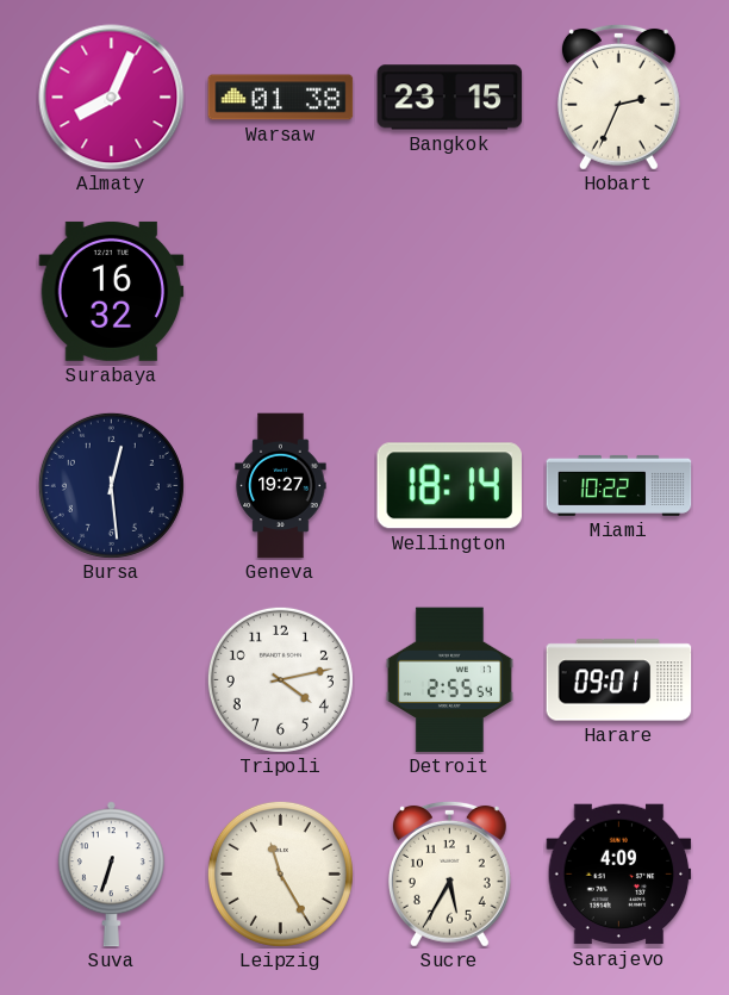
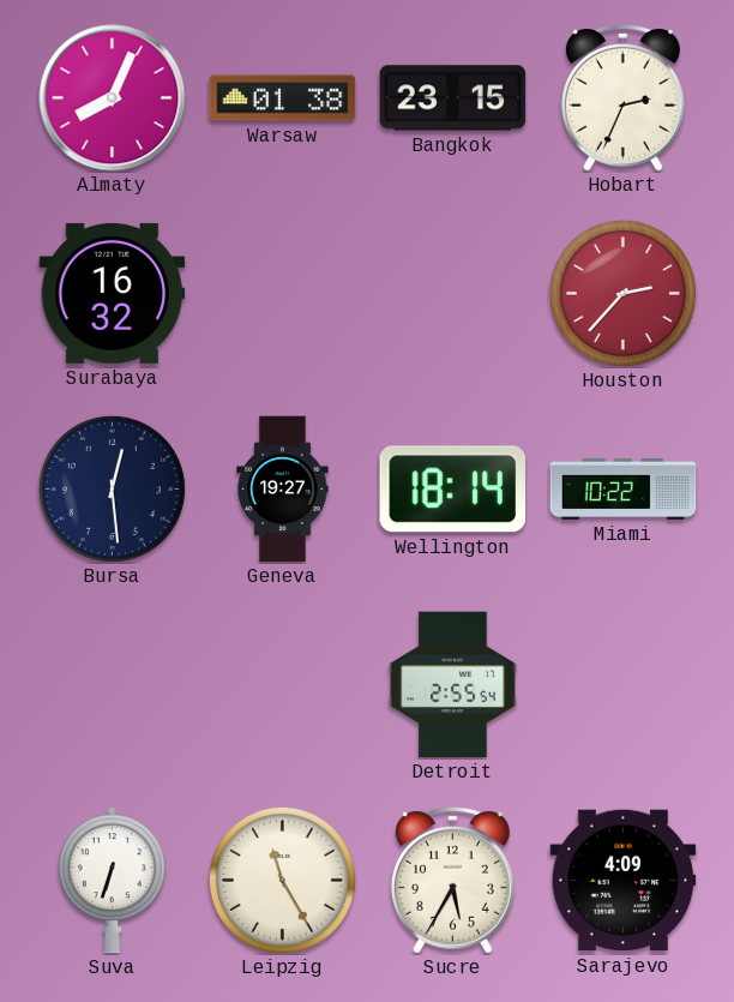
Houston: none -> 2:37
Tripoli: 4:13 -> none
Harare: 09:01 -> none
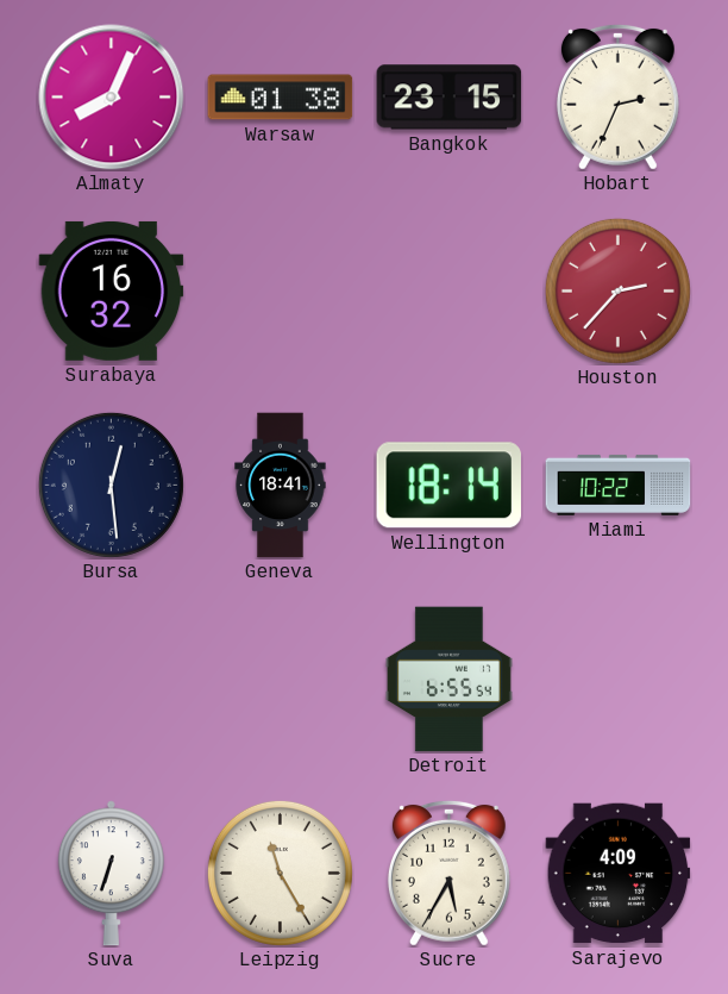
Geneva: 19:27 -> 18:41
Detroit: 2:55 -> 6:55
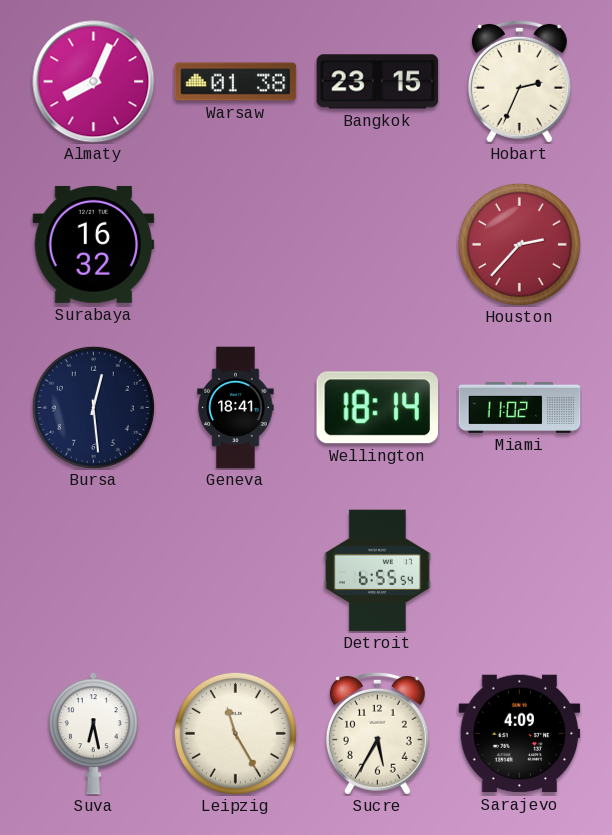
Miami: 10:22 -> 11:02
Suva: 6:33 -> 6:28
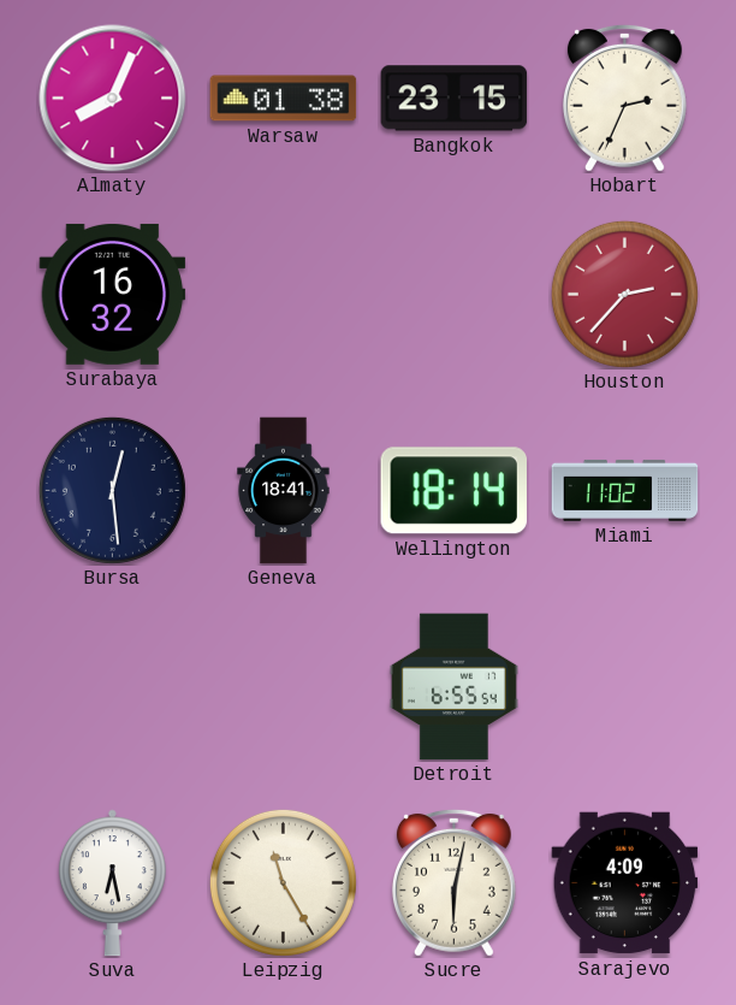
Sucre: 5:35 -> 6:02
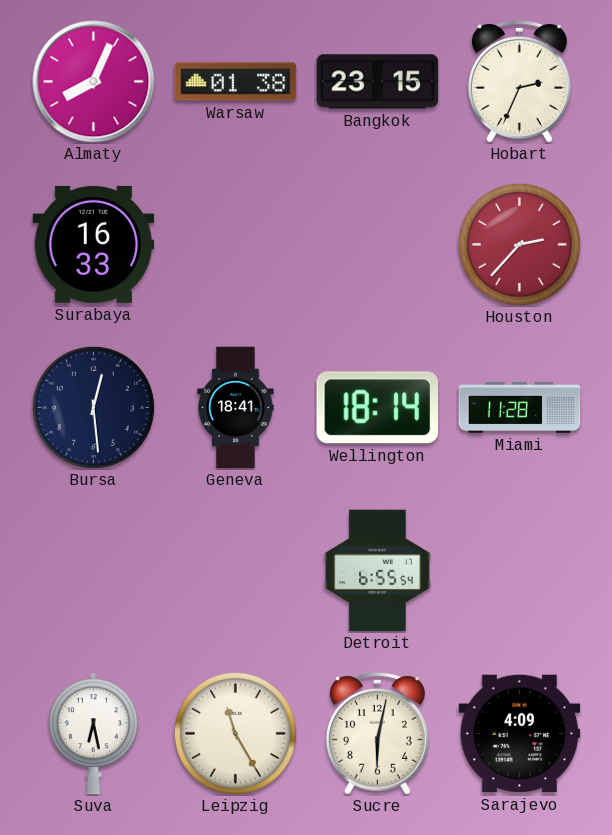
Surabaya: 16:32 -> 16:33
Miami: 11:02 -> 11:28
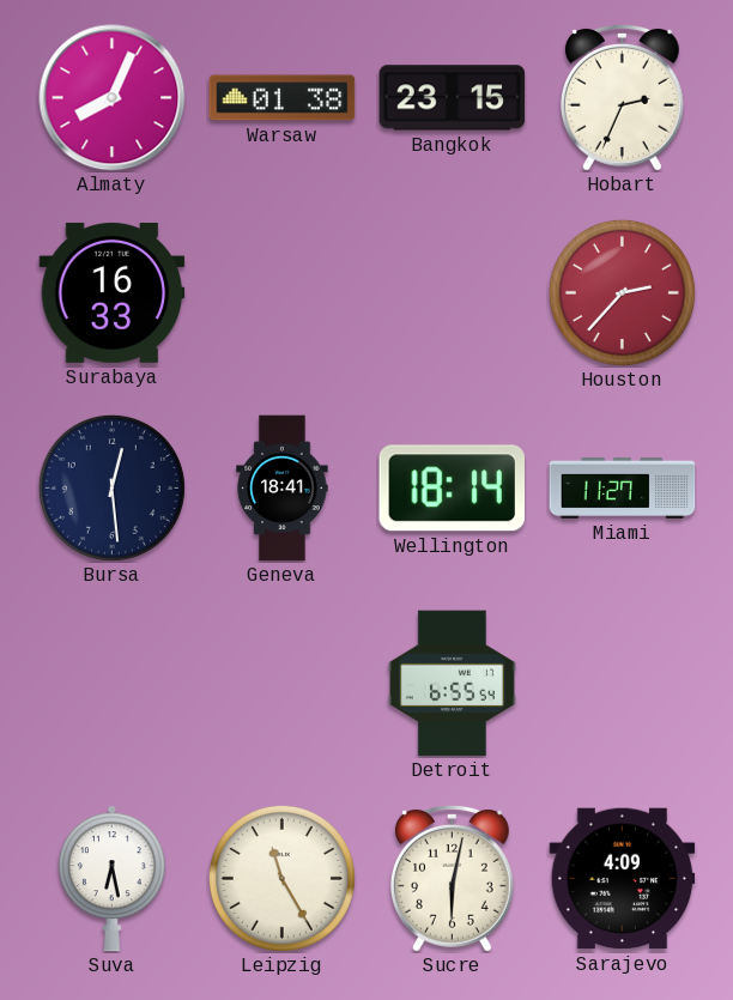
Miami: 11:28 -> 11:27
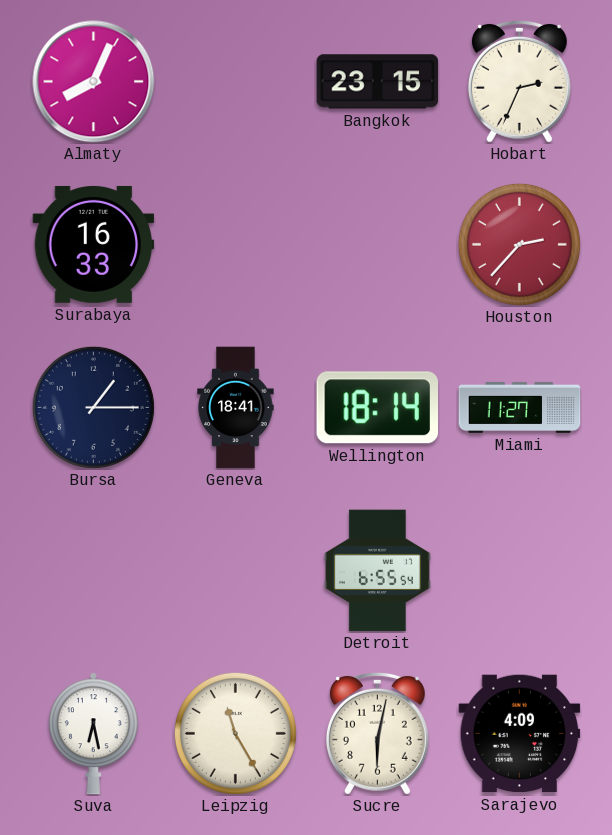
Warsaw: 01:38 -> none
Bursa: 12:29 -> 1:15
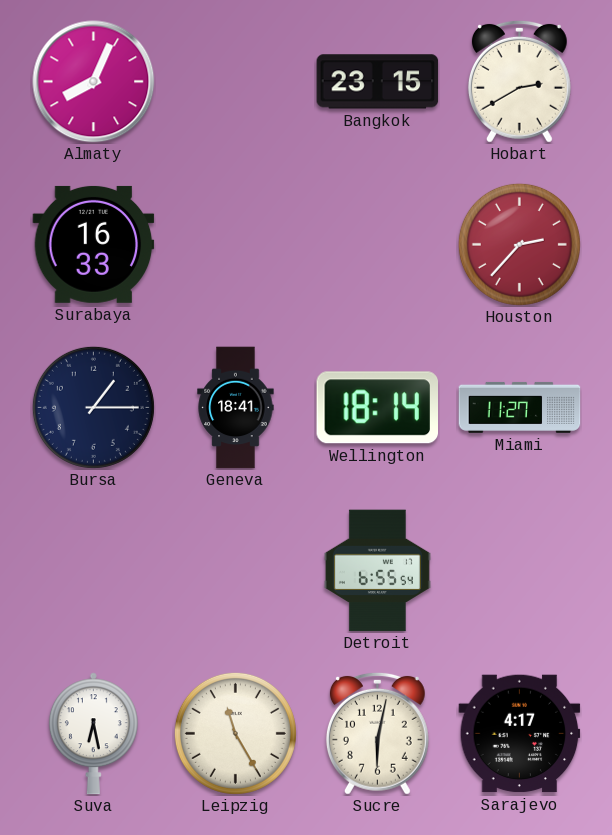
Hobart: 2:34 -> 2:40
Sarajevo: 4:09 -> 4:17
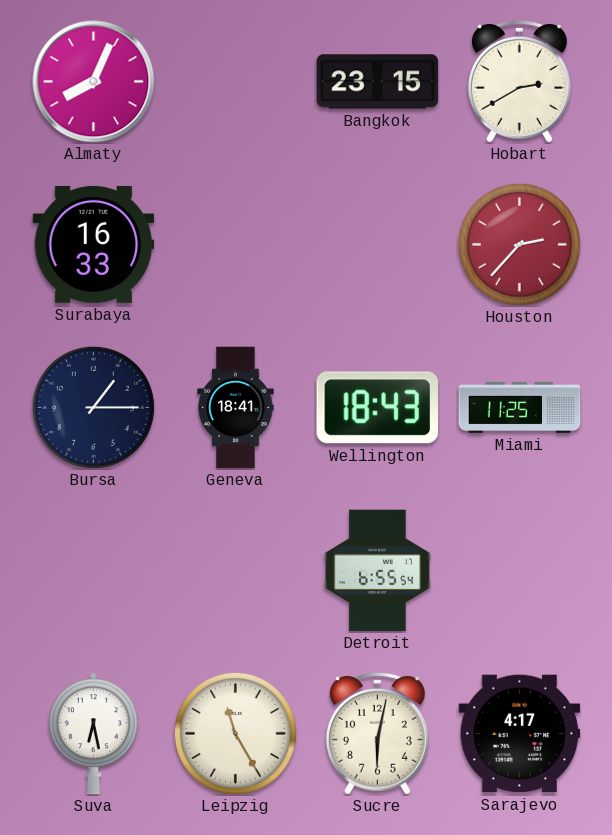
Wellington: 18:14 -> 18:43
Miami: 11:27 -> 11:25
